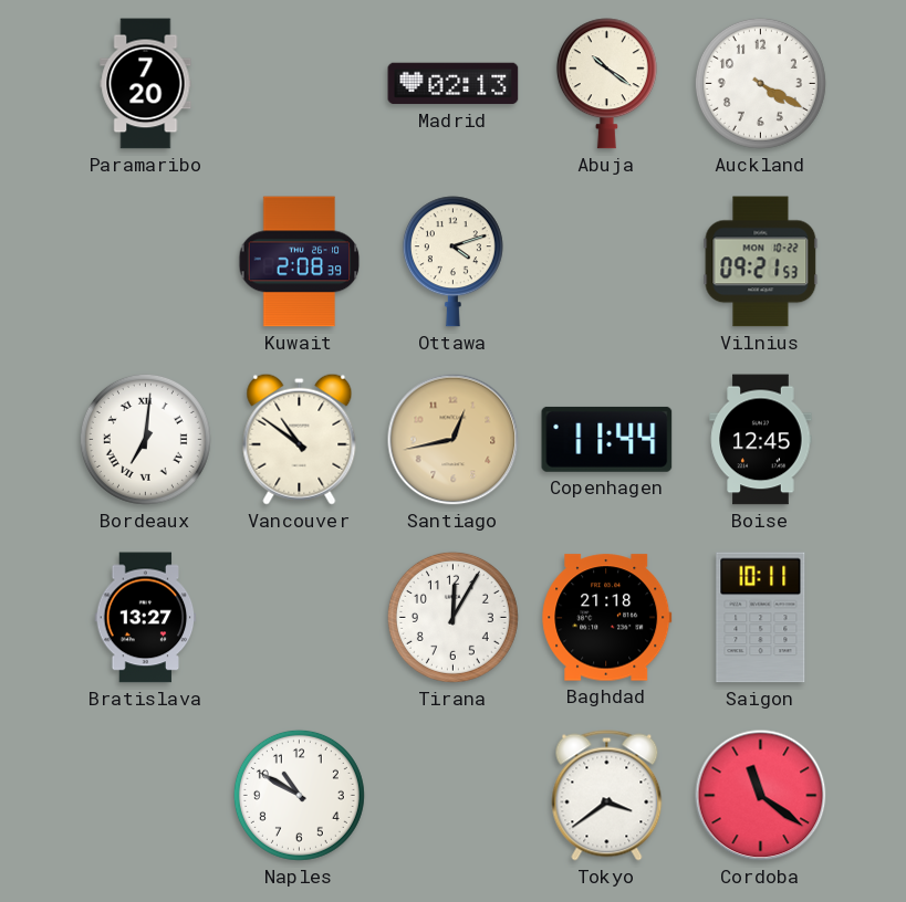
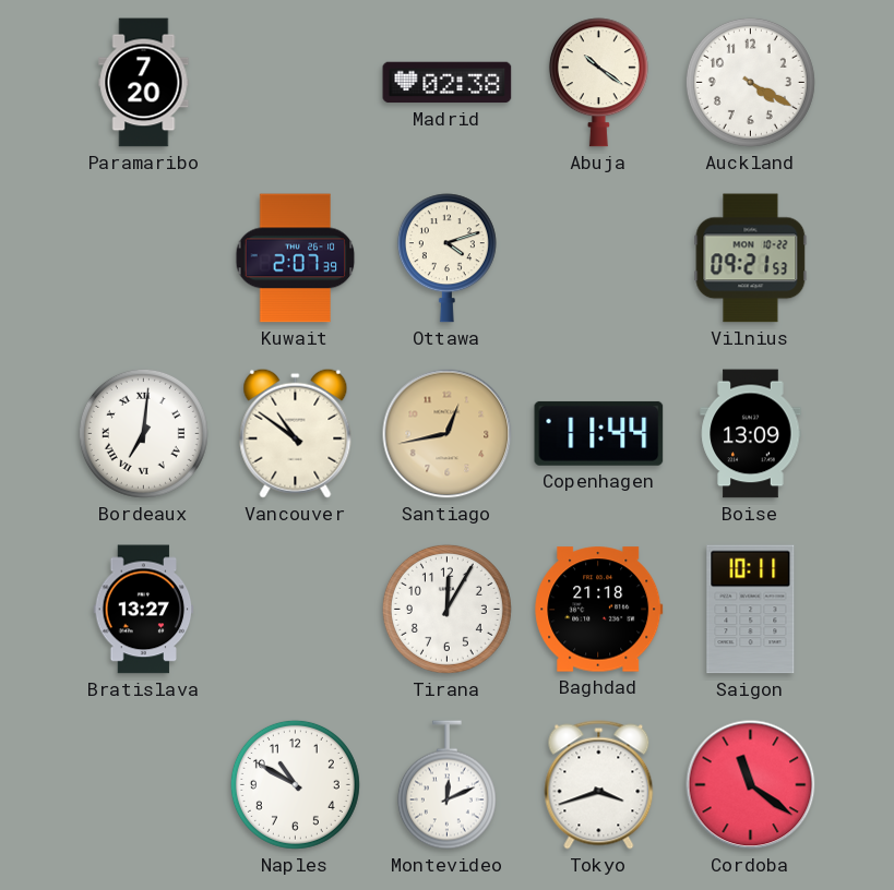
Madrid: 02:13 -> 02:38
Kuwait: 2:08 -> 2:07
Boise: 12:45 -> 13:09
Montevideo: none -> 12:11
Tokyo: 3:39 -> 3:42
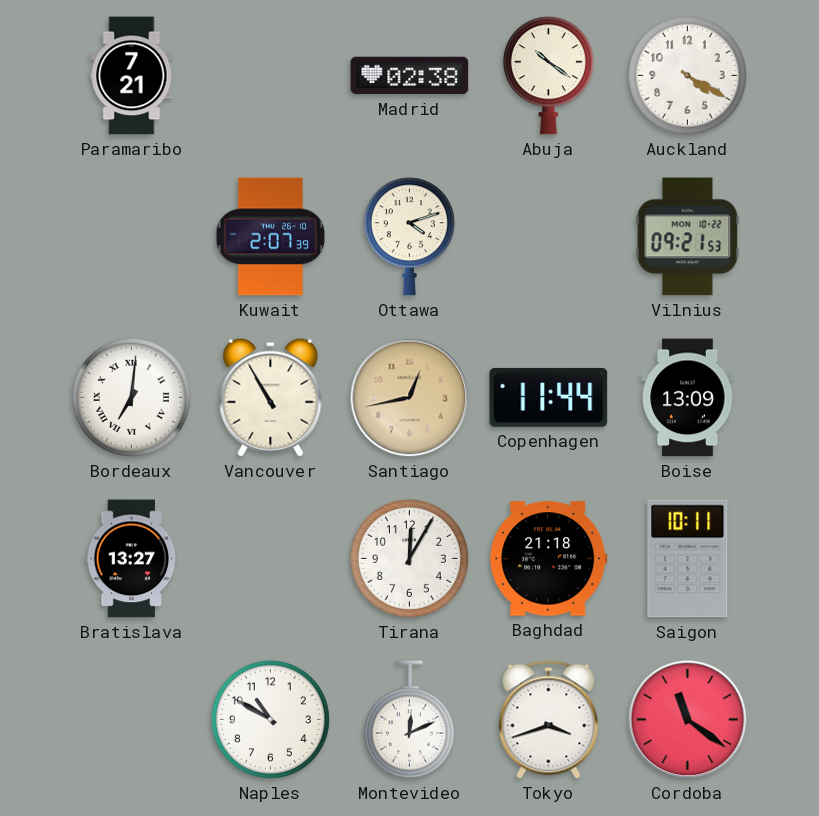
Paramaribo: 7:20 -> 7:21
Vancouver: 10:51 -> 10:55
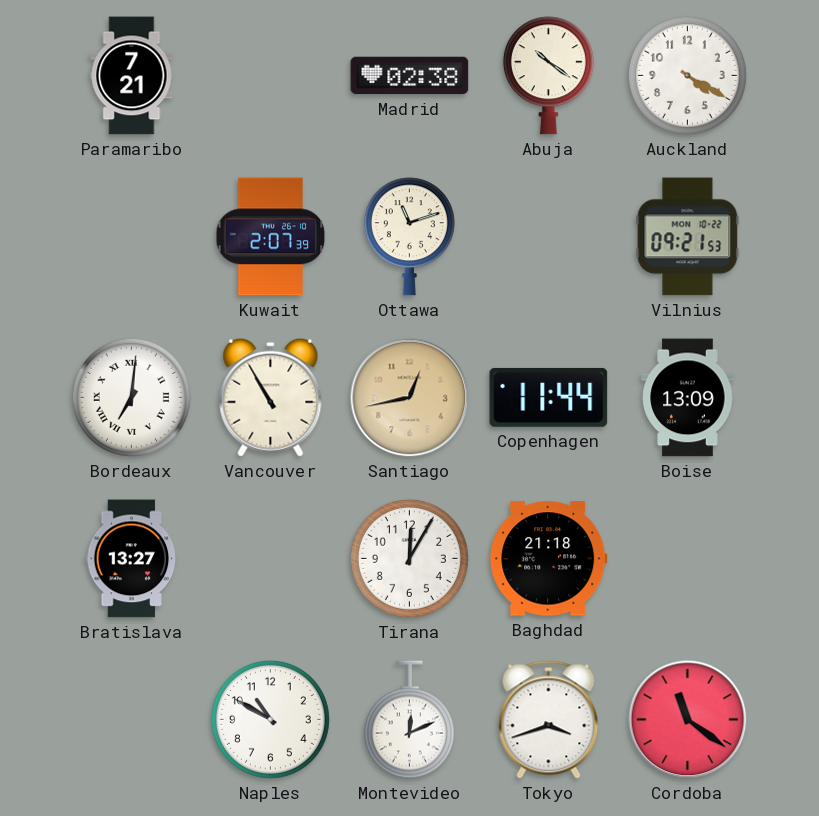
Ottawa: 4:12 -> 11:12
Saigon: 10:11 -> none
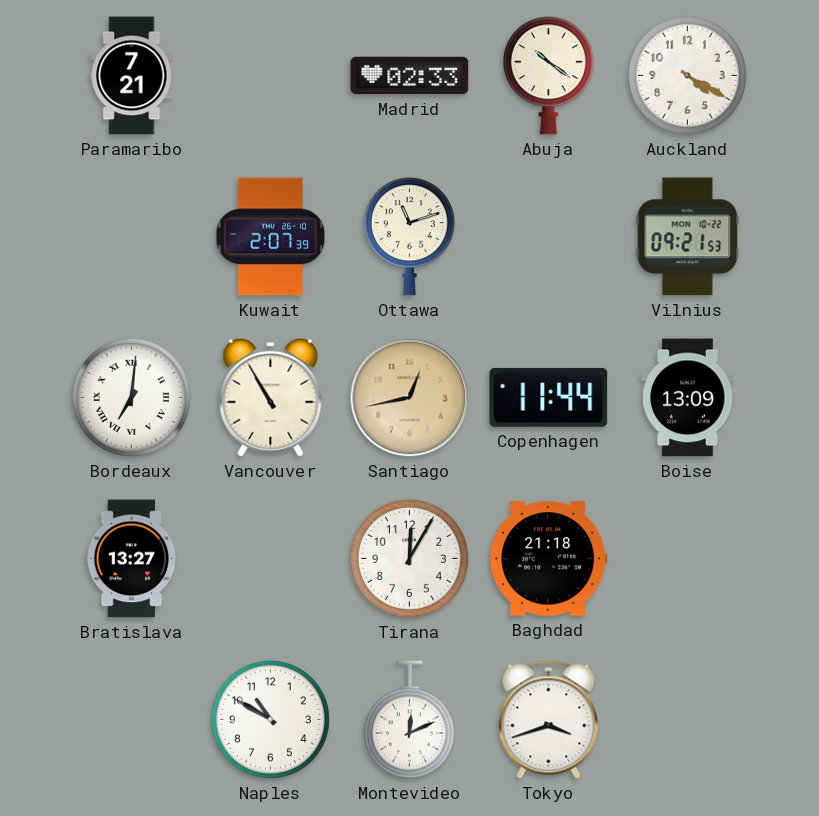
Madrid: 02:38 -> 02:33
Cordoba: 11:21 -> none
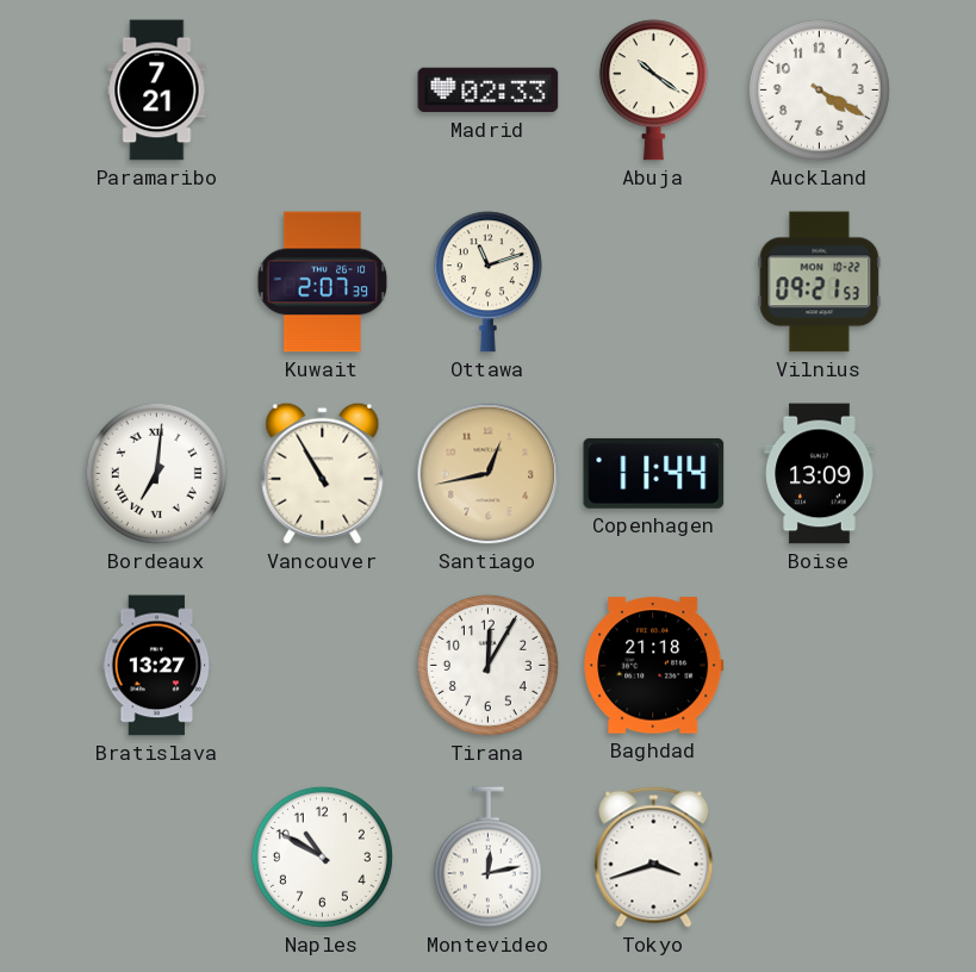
Montevideo: 12:11 -> 12:13
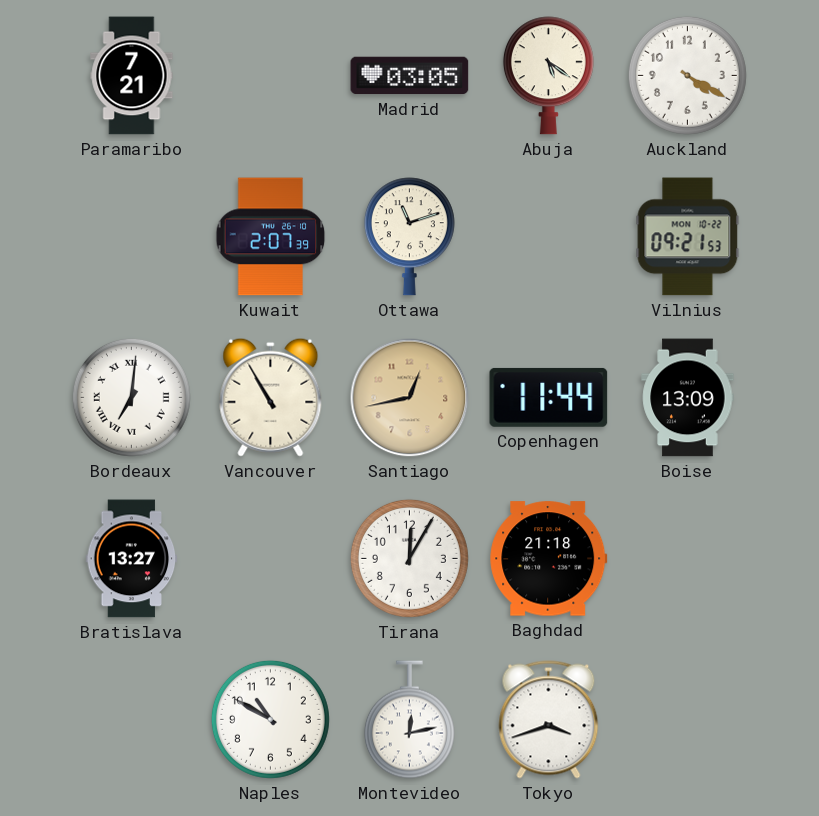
Madrid: 02:33 -> 03:05
Abuja: 10:21 -> 5:21
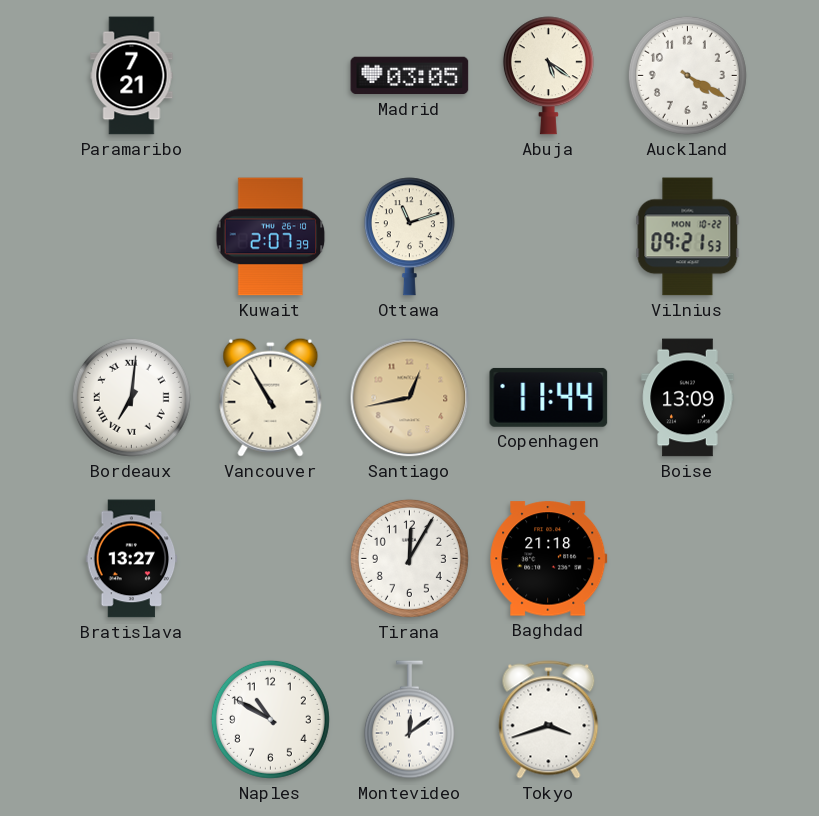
Montevideo: 12:13 -> 12:09
